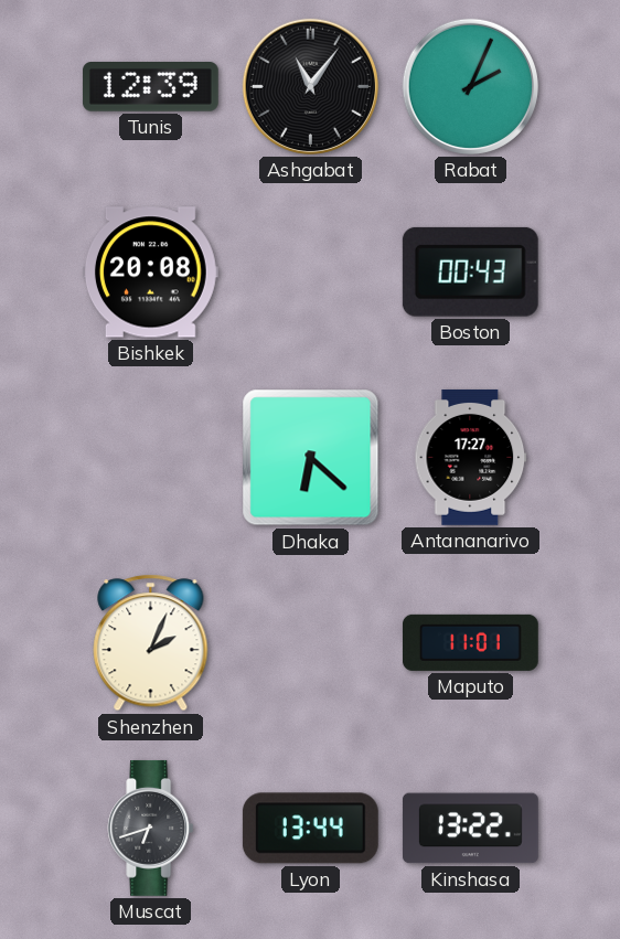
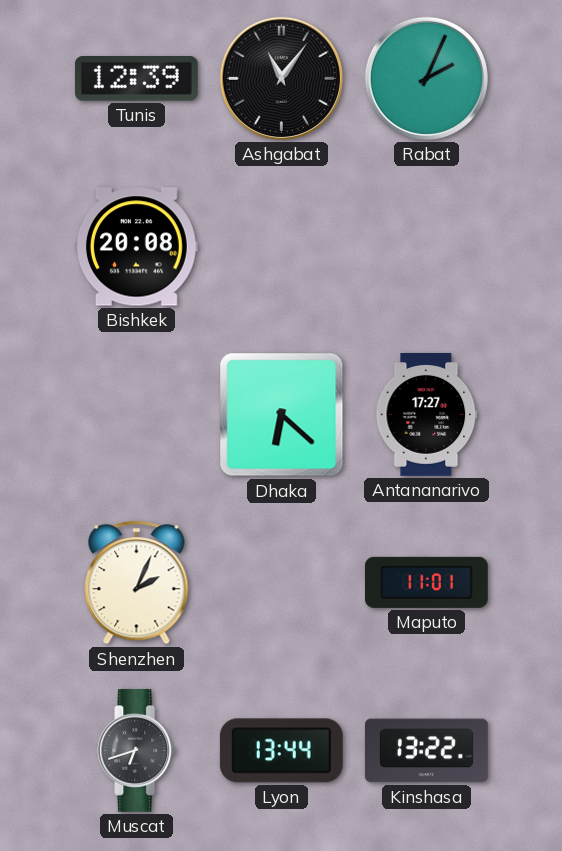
Boston: 00:43 -> none
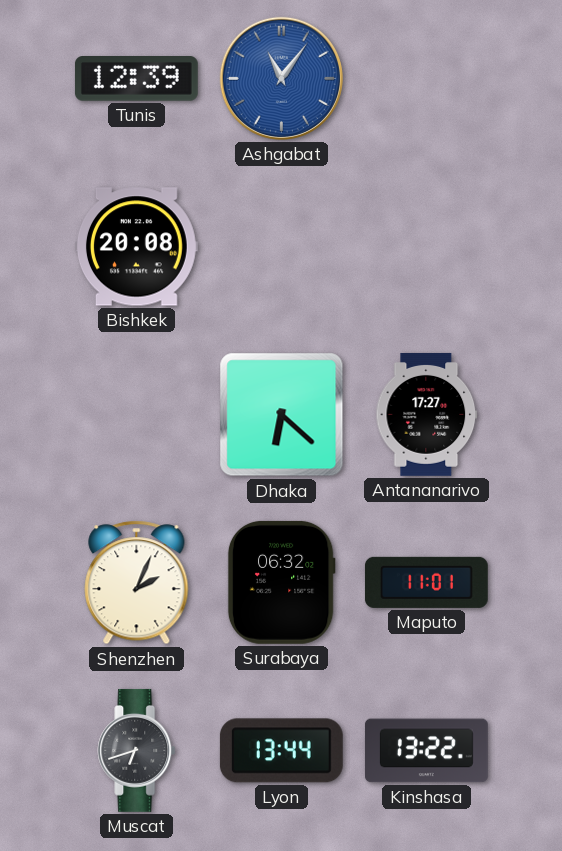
Ashgabat dial: black -> blue
Rabat: 2:04 -> none
Surabaya: none -> 06:32
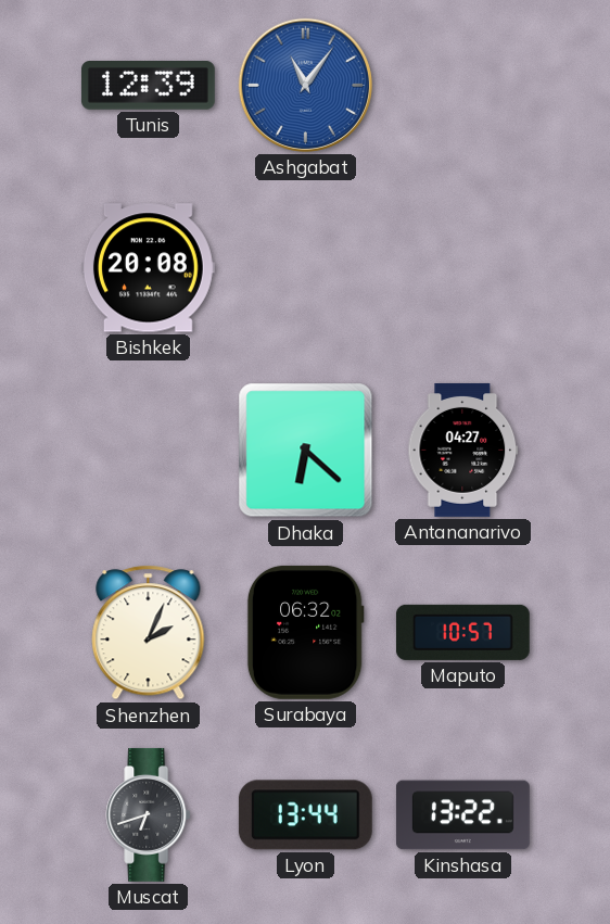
Antananarivo: 17:27 -> 04:27
Maputo: 11:01 -> 10:57
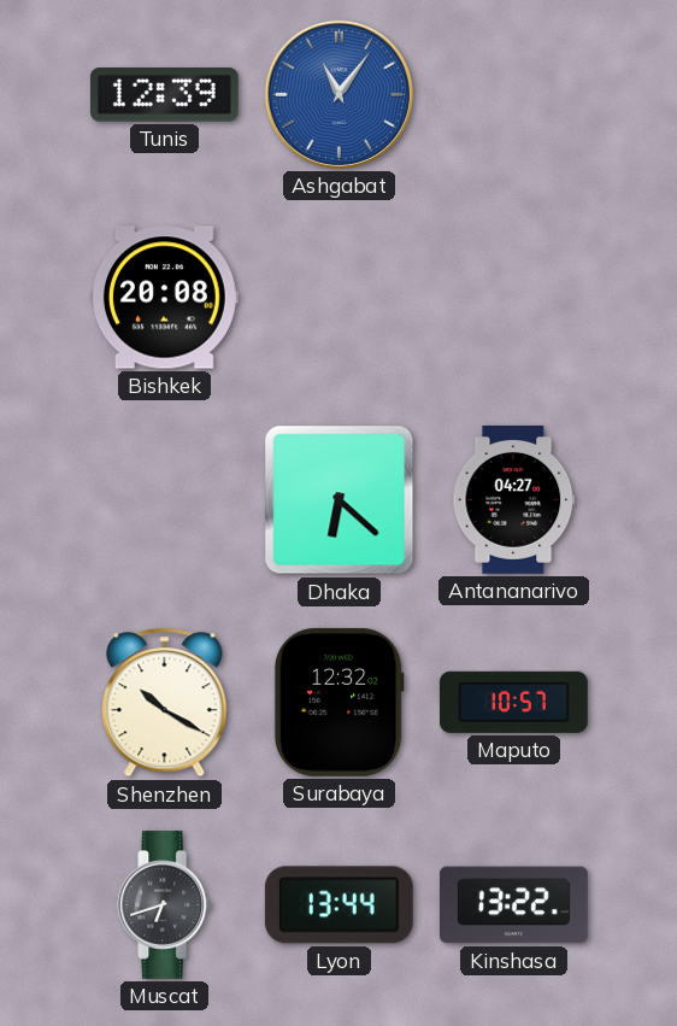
Shenzhen: 2:04 -> 10:20
Surabaya: 06:32 -> 12:32
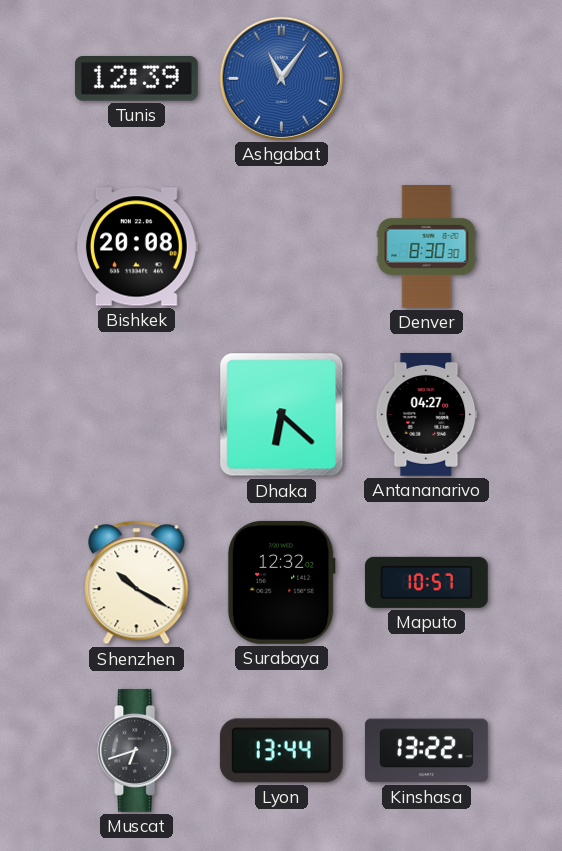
Denver: none -> 8:30
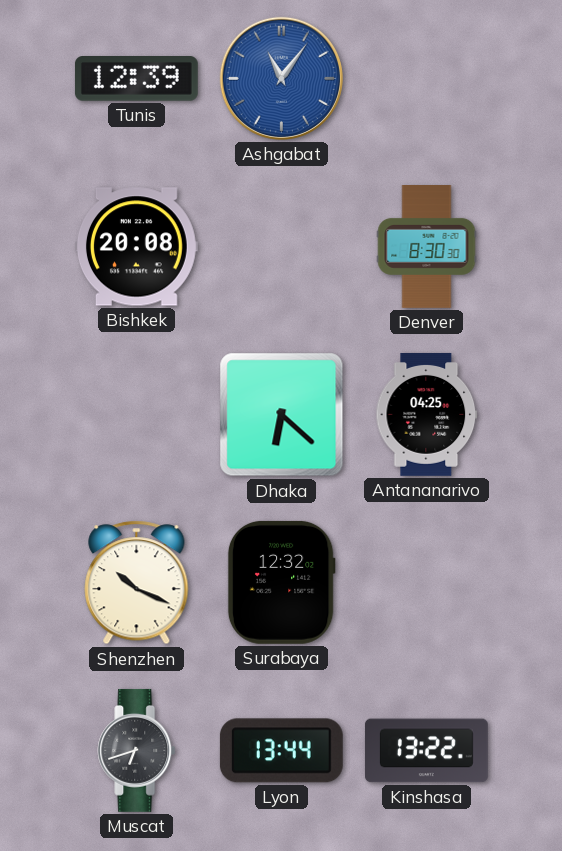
Antananarivo: 04:27 -> 04:25
Shenzhen: 10:20 -> 10:19
Maputo: 10:57 -> none
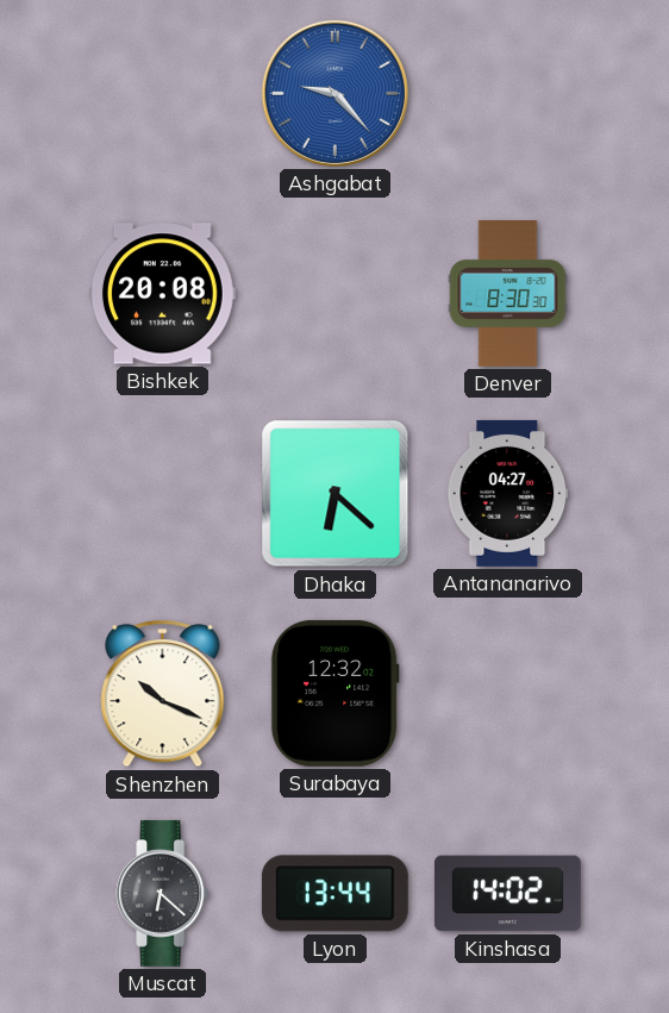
Tunis: 12:39 -> none
Ashgabat: 11:06 -> 9:23
Antananarivo: 04:25 -> 04:27
Muscat: 6:42 -> 6:22
Kinshasa: 13:22 -> 14:02
